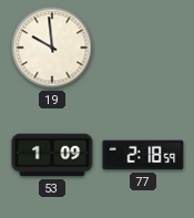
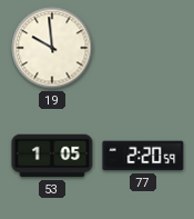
53: 1:09 -> 1:05
77: 2:18 -> 2:20
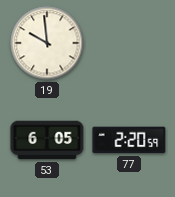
53: 1:05 -> 6:05
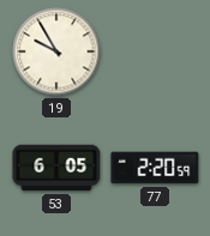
19: 9:59 -> 9:55
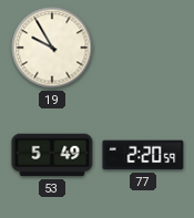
53: 6:05 -> 5:49
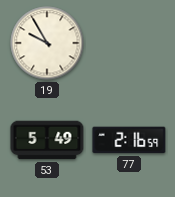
77: 2:20 -> 2:16
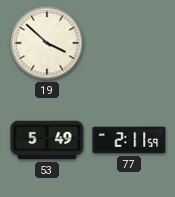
19: 9:55 -> 3:52
77: 2:16 -> 2:11
